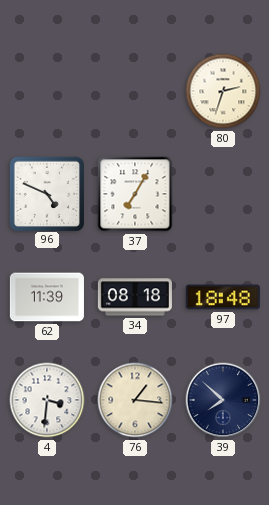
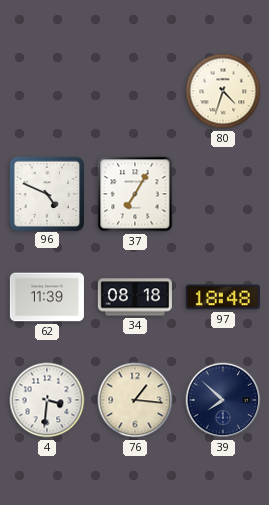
80: 2:33 -> 4:33
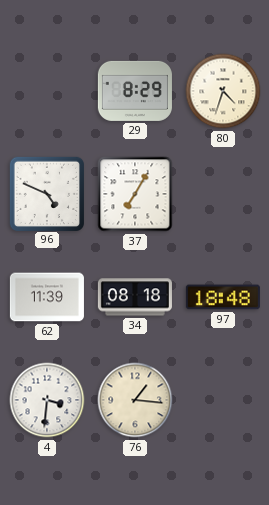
29: none -> 8:29
39: 7:52 -> none
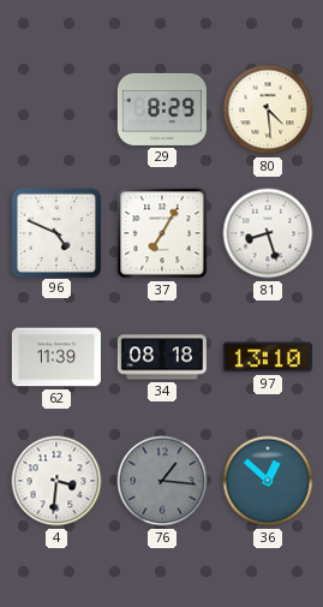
80: 4:33 -> 4:29
81: none -> 8:27
97: 18:48 -> 13:10
76 dial: cream -> grey
36: none -> 12:52
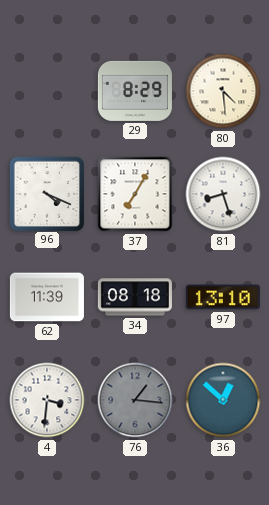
96: 4:49 -> 4:19
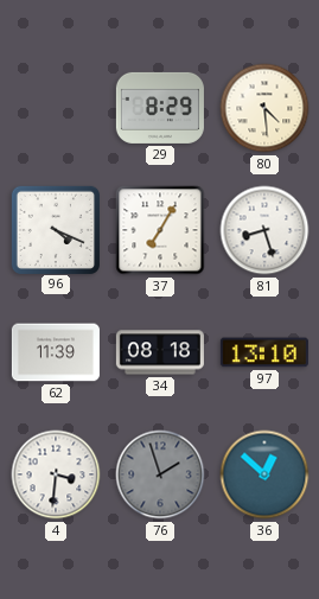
76: 1:16 -> 1:57
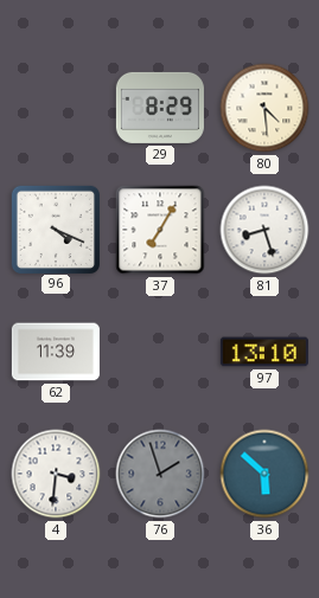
34: 08:18 -> none
36: 12:52 -> 5:52
